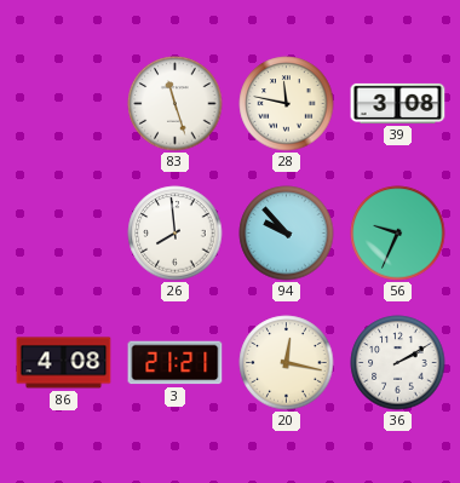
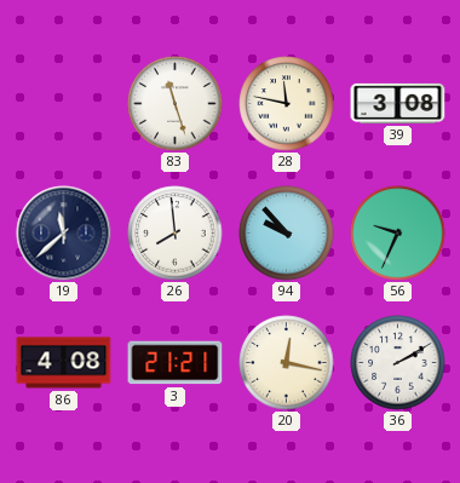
19: none -> 11:38
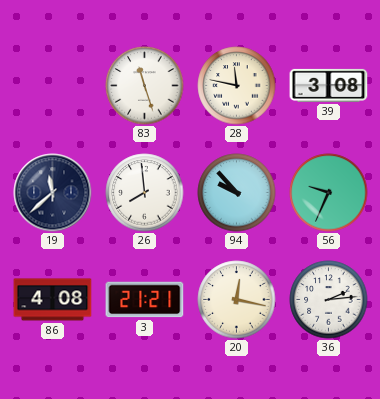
36: 2:10 -> 2:14
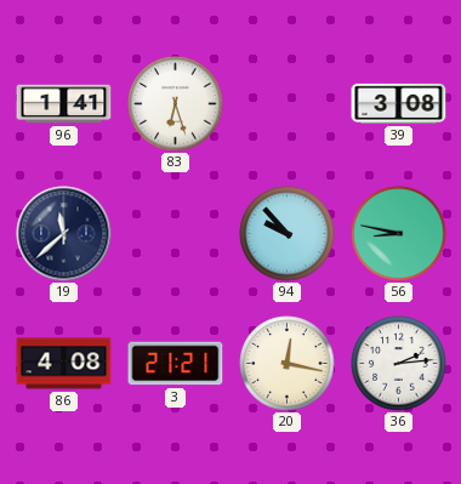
96: none -> 1:41
83: 11:27 -> 6:27
28: 11:47 -> none
26: 7:59 -> none
56: 9:34 -> 8:47
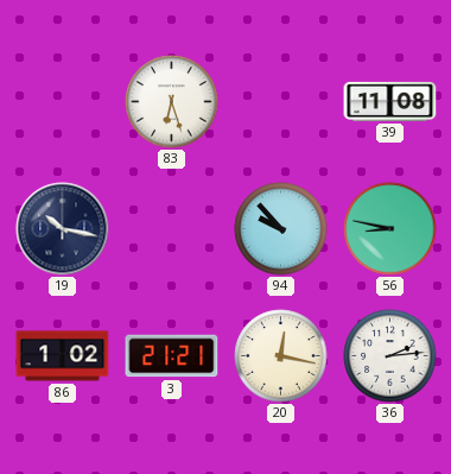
96: 1:41 -> none
39: 3:08 -> 11:08
19: 11:38 -> 10:17
86: 4:08 -> 1:02
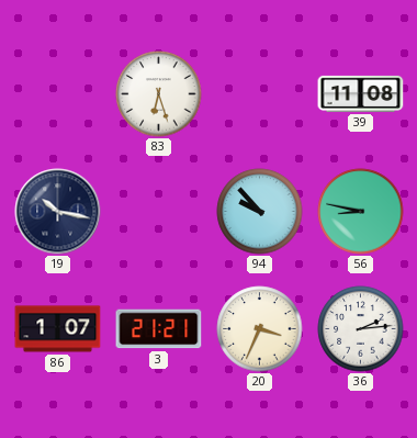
86: 1:02 -> 1:07
20: 12:17 -> 3:34
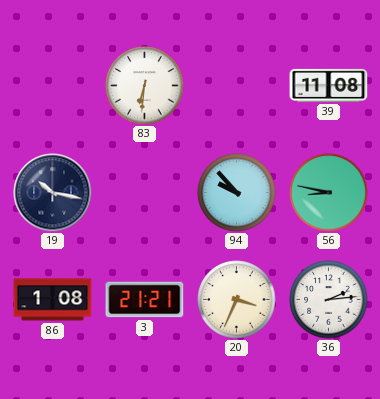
83: 6:27 -> 6:31
86: 1:07 -> 1:08
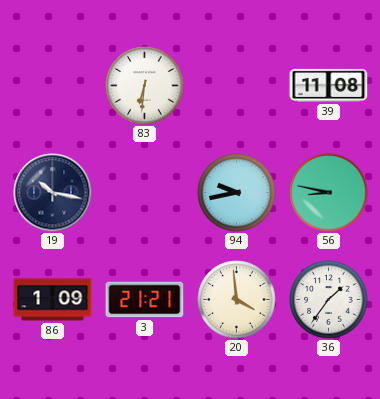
94: 9:53 -> 9:43
86: 1:08 -> 1:09
20: 3:34 -> 3:59
36: 2:14 -> 1:36
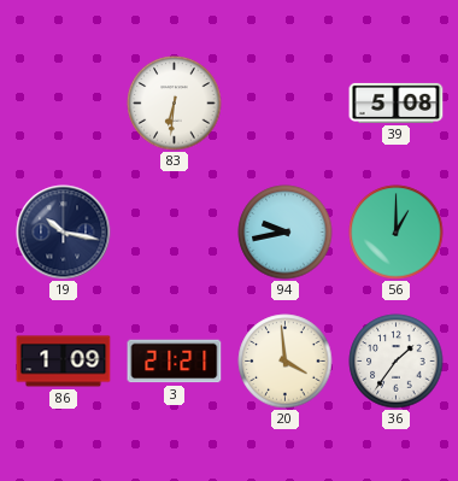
39: 11:08 -> 5:08
56: 8:47 -> 1:00
